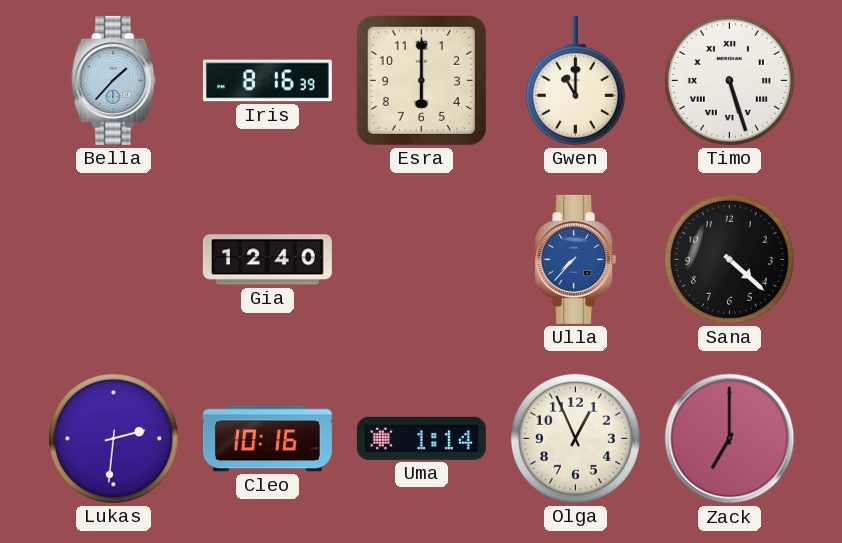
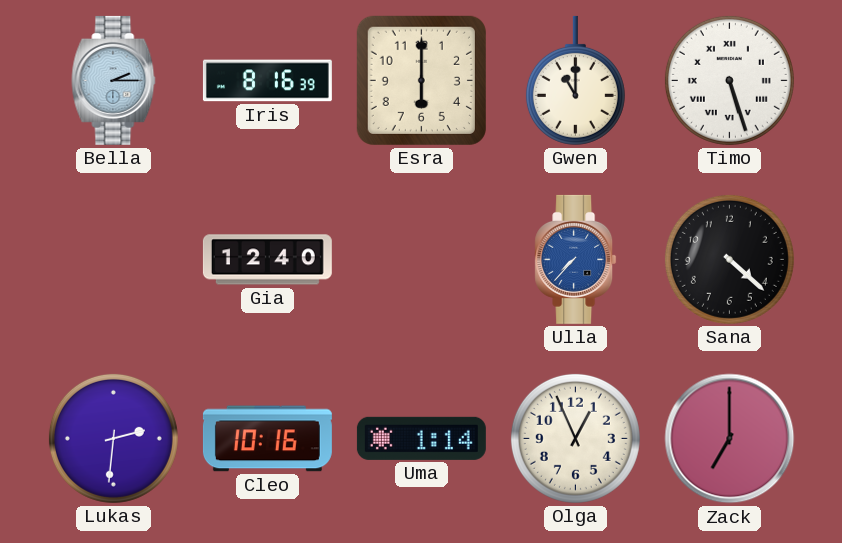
Bella: 1:37 -> 2:15
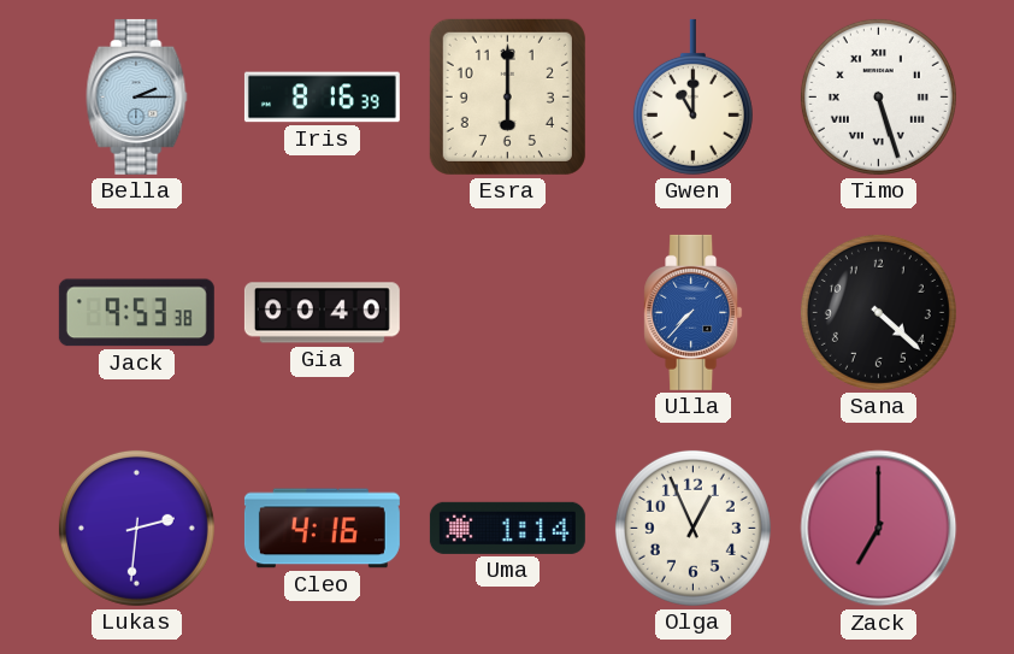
Jack: none -> 9:53
Gia: 12:40 -> 00:40
Cleo: 10:16 -> 4:16
